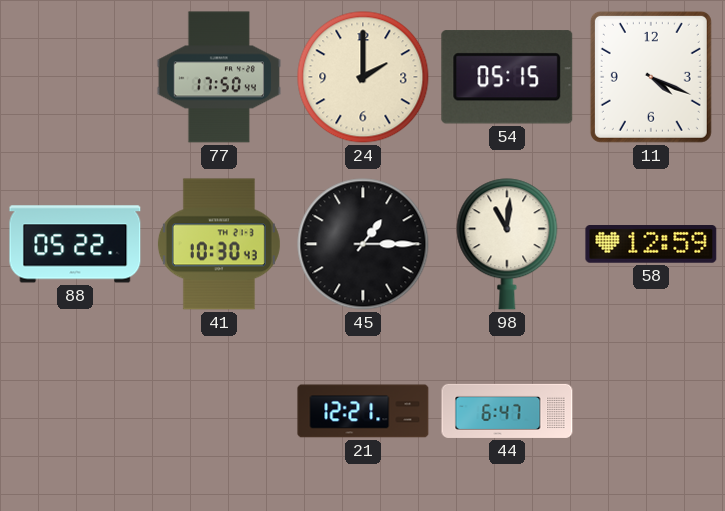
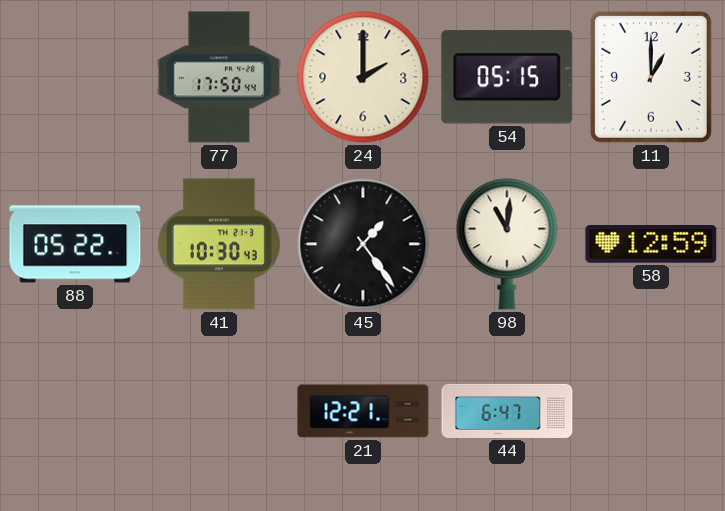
11: 4:19 -> 1:00
45: 1:15 -> 1:24
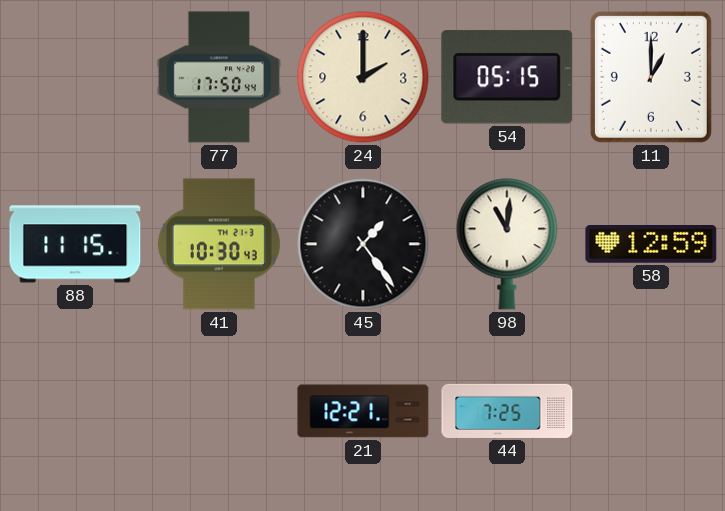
88: 05:22 -> 11:15
44: 6:47 -> 7:25
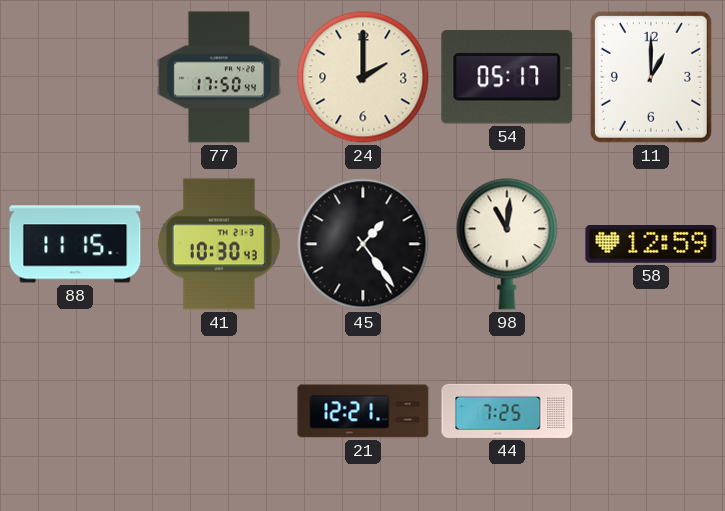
54: 05:15 -> 05:17
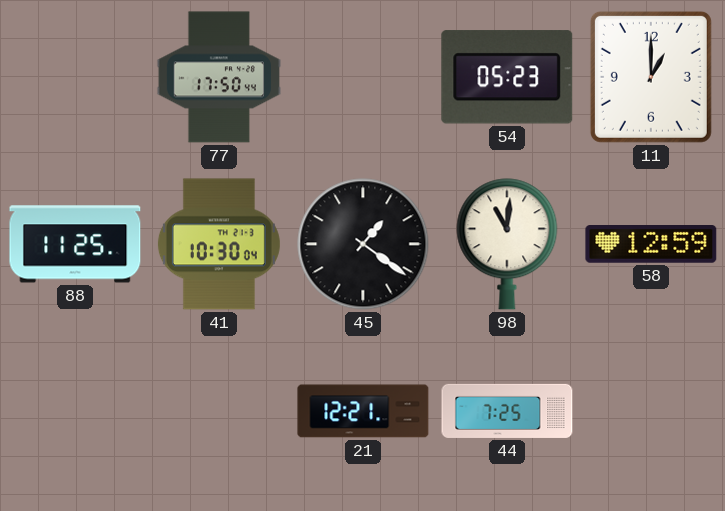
24: 2:00 -> none
54: 05:17 -> 05:23
88: 11:15 -> 11:25
41: 10:30:43 -> 10:30:04
45: 1:24 -> 1:21
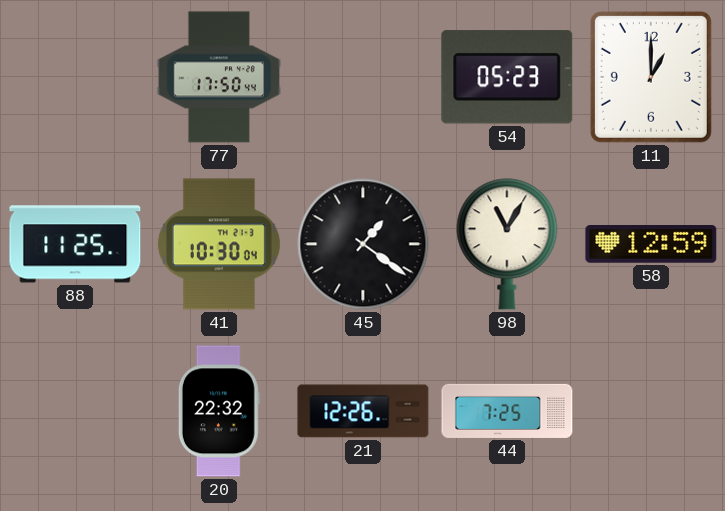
98: 11:01 -> 11:05
20: none -> 22:32
21: 12:21 -> 12:26
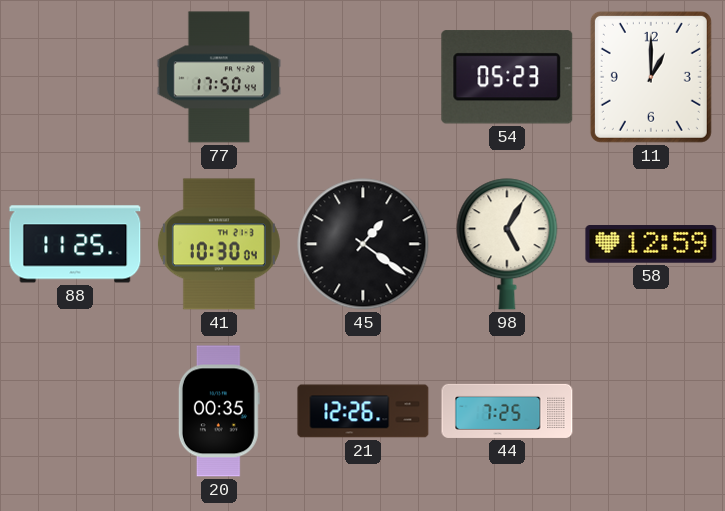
98: 11:05 -> 5:05
20: 22:32 -> 00:35
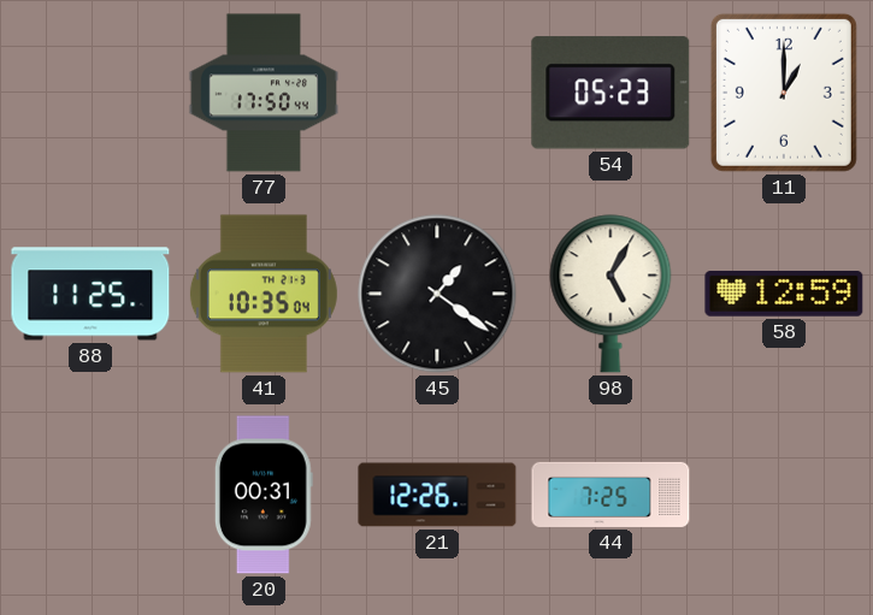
41: 10:30 -> 10:35
20: 00:35 -> 00:31
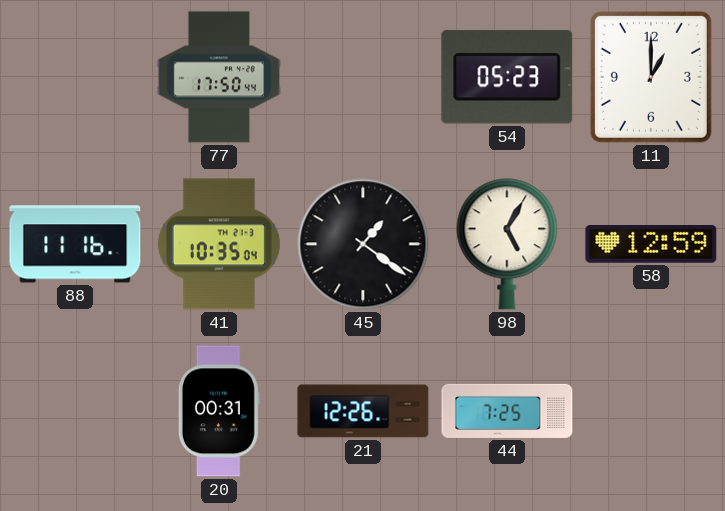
88: 11:25 -> 11:16
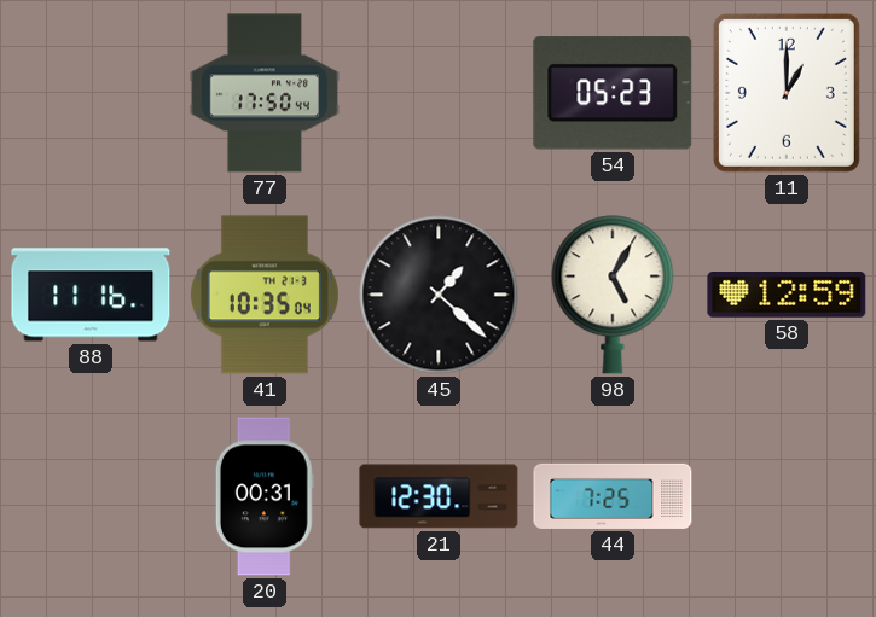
45: 1:21 -> 1:22
21: 12:26 -> 12:30
